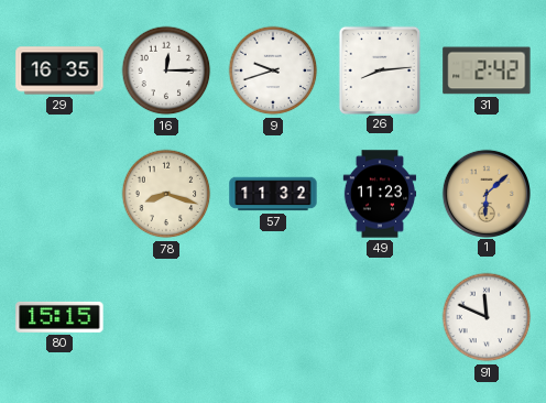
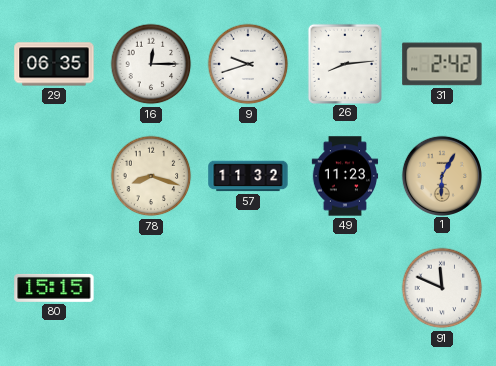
29: 16:35 -> 06:35
1: 6:08 -> 6:05
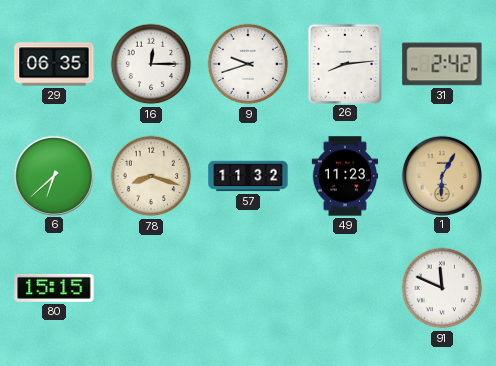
6: none -> 6:38
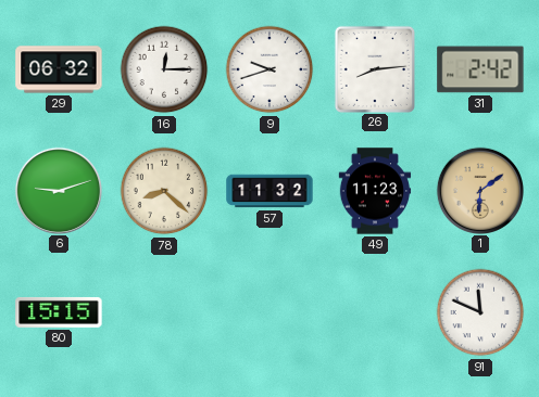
29: 06:35 -> 06:32
6: 6:38 -> 9:12
78: 8:18 -> 8:22
1: 6:05 -> 6:09
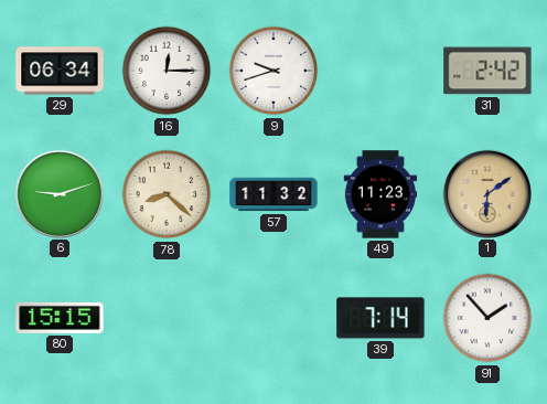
29: 06:32 -> 06:34
26: 8:14 -> none
39: none -> 7:14
91: 11:49 -> 1:53
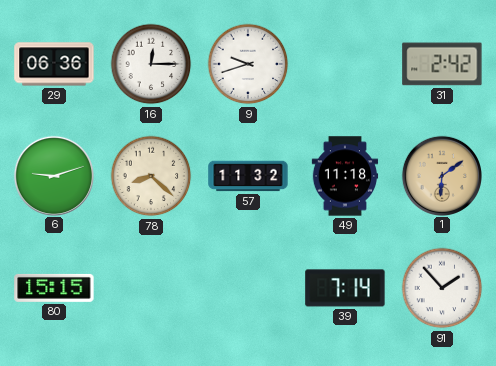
29: 06:34 -> 06:36
49: 11:23 -> 11:18
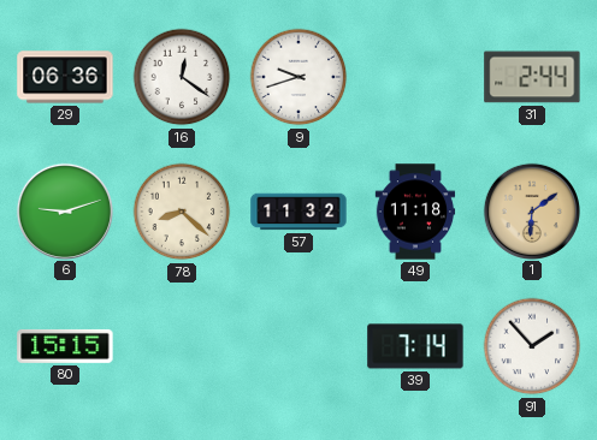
16: 12:15 -> 12:21
31: 2:42 -> 2:44
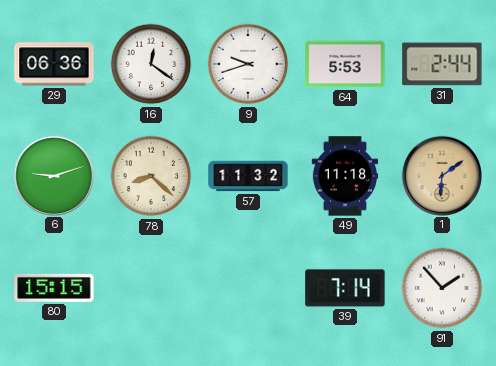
64: none -> 5:53
